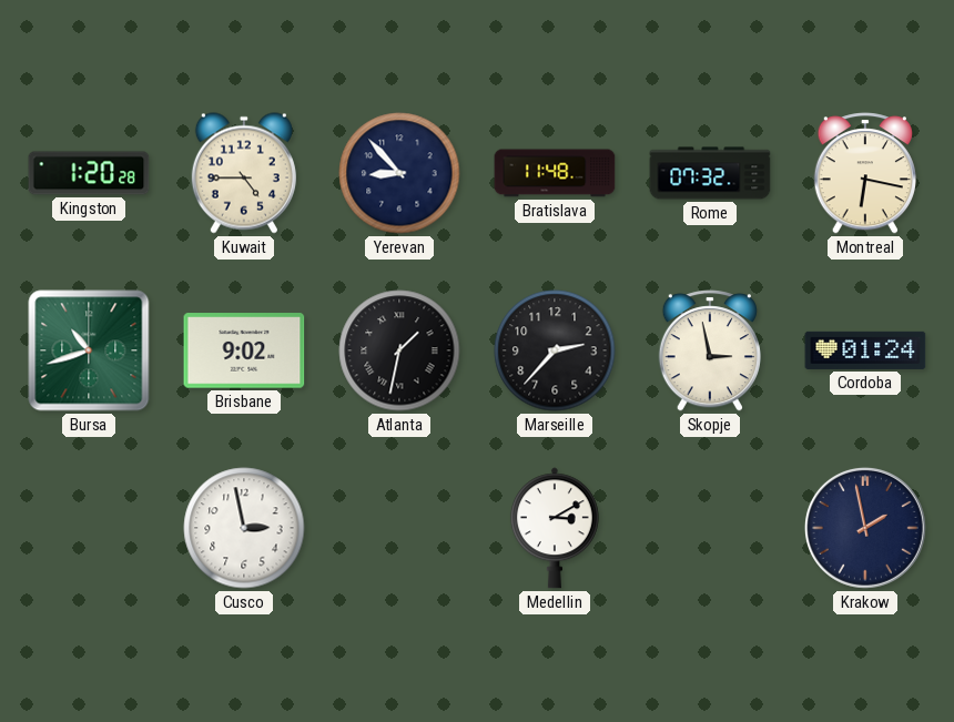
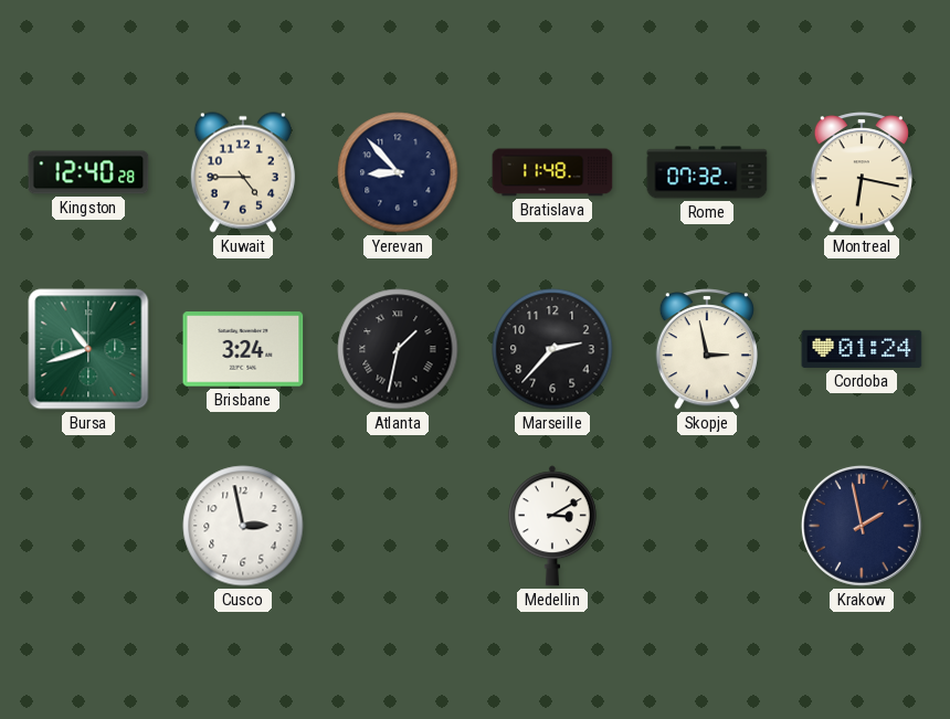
Kingston: 1:20 -> 12:40
Brisbane: 9:02 -> 3:24
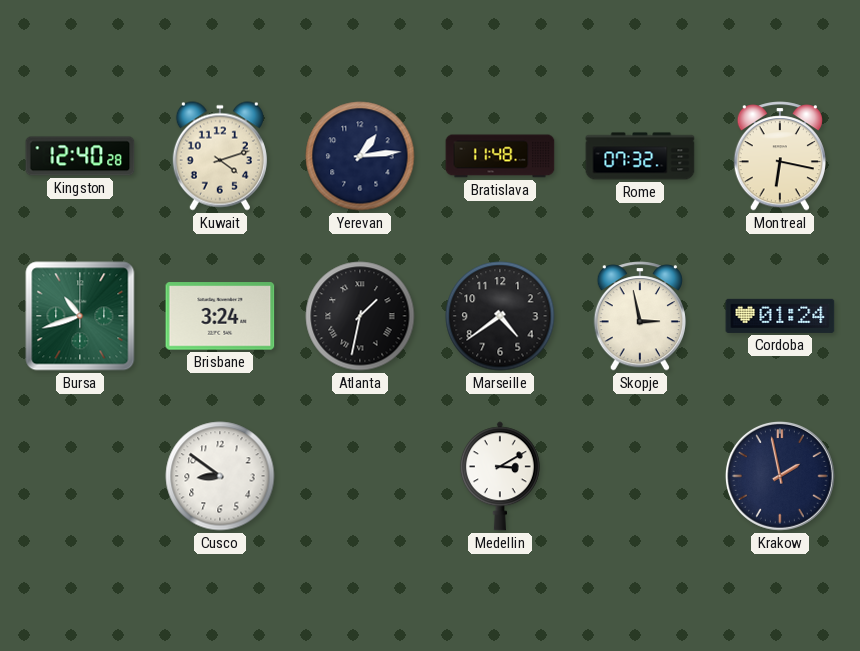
Kuwait: 4:45 -> 4:12
Yerevan: 8:53 -> 1:14
Marseille: 2:37 -> 4:39
Cusco: 2:58 -> 8:51
